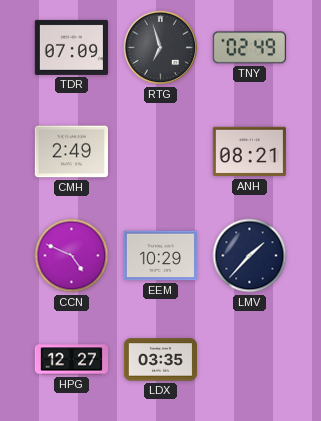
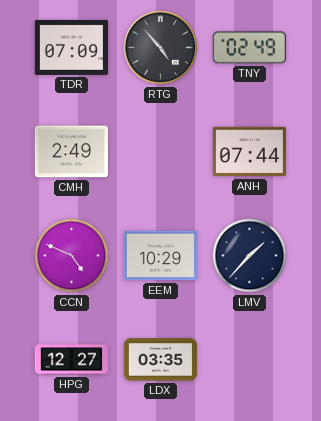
RTG: 6:57 -> 4:53
ANH: 08:21 -> 07:44
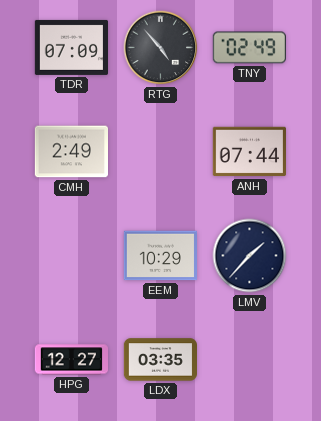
CCN: 4:49 -> none
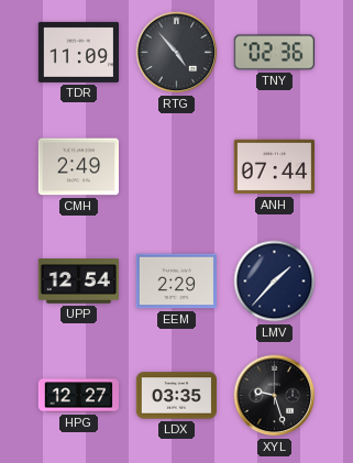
TDR: 07:09 -> 11:09
TNY: 02:49 -> 02:36
UPP: none -> 12:54
EEM: 10:29 -> 2:29
XYL: none -> 9:27
